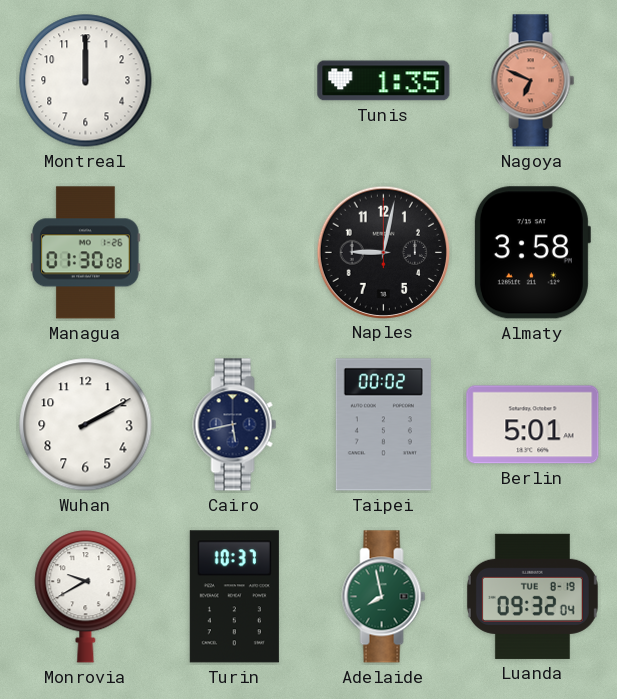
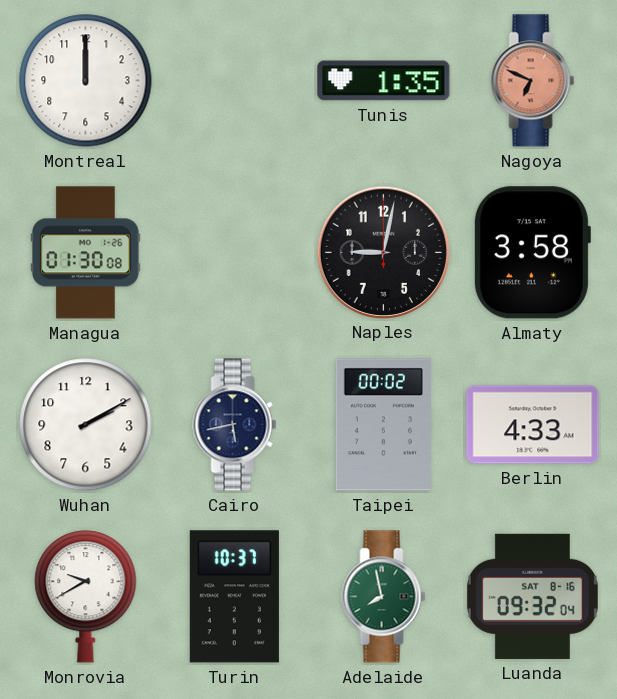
Berlin: 5:01 -> 4:33
Luanda date: TUE 8-19 -> SAT 8-16
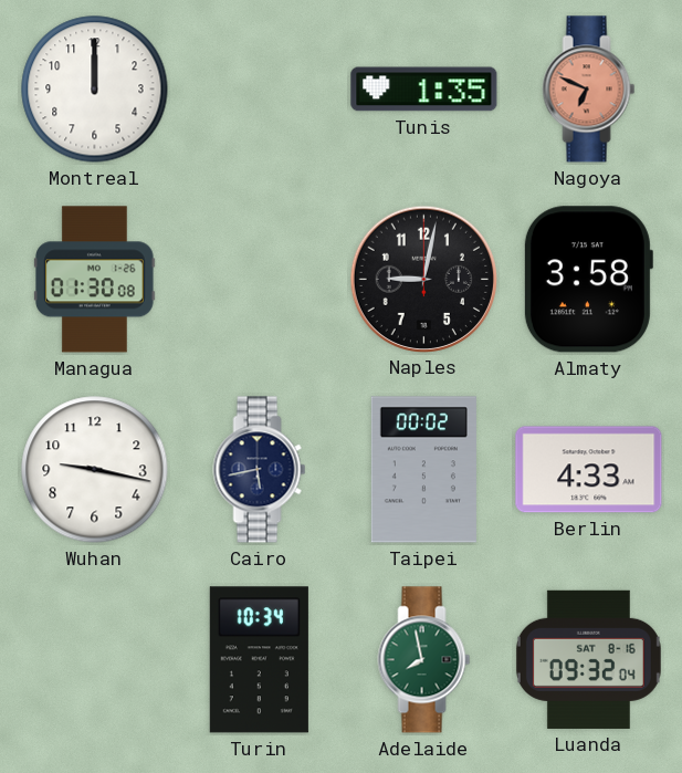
Wuhan: 2:10 -> 9:17
Monrovia: 9:40 -> none
Turin: 10:37 -> 10:34
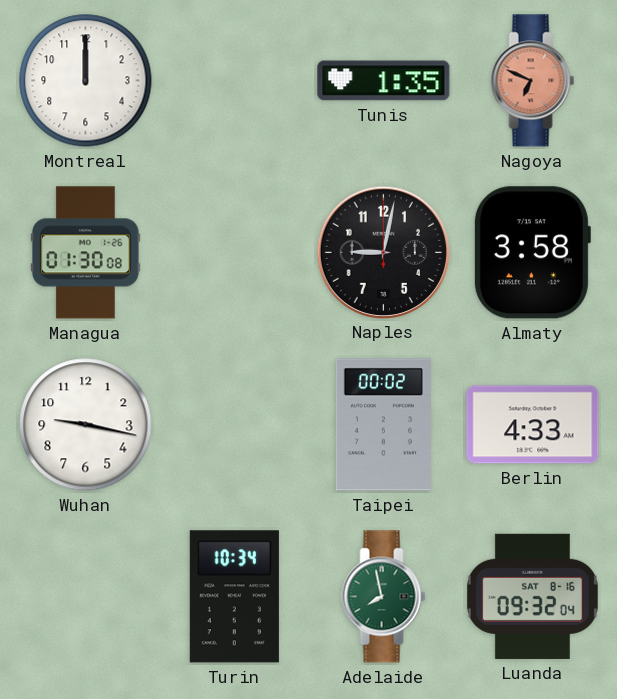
Cairo: 5:43 -> none
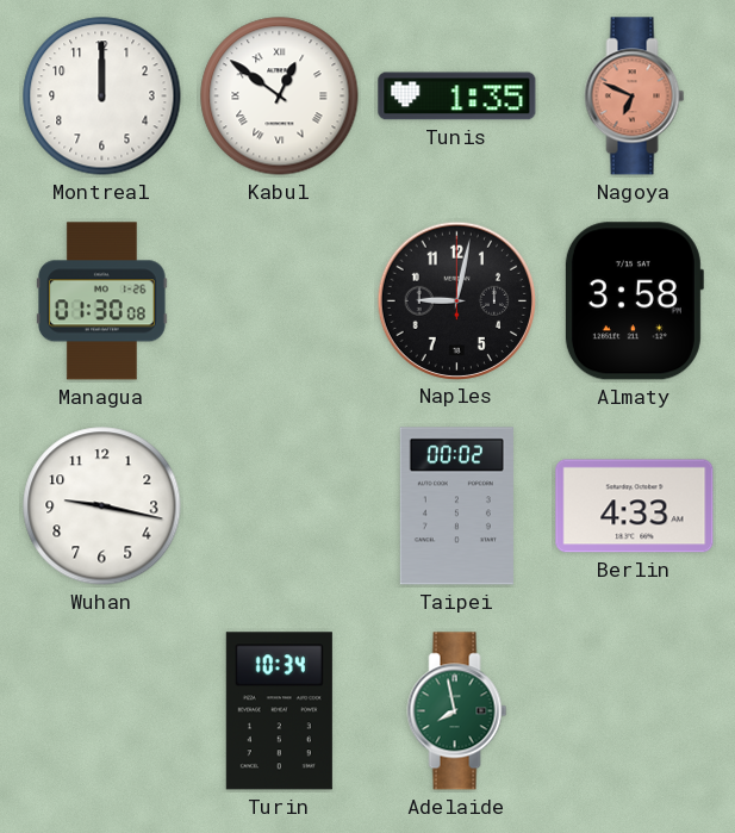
Kabul: none -> 12:51
Luanda: 09:32 -> none
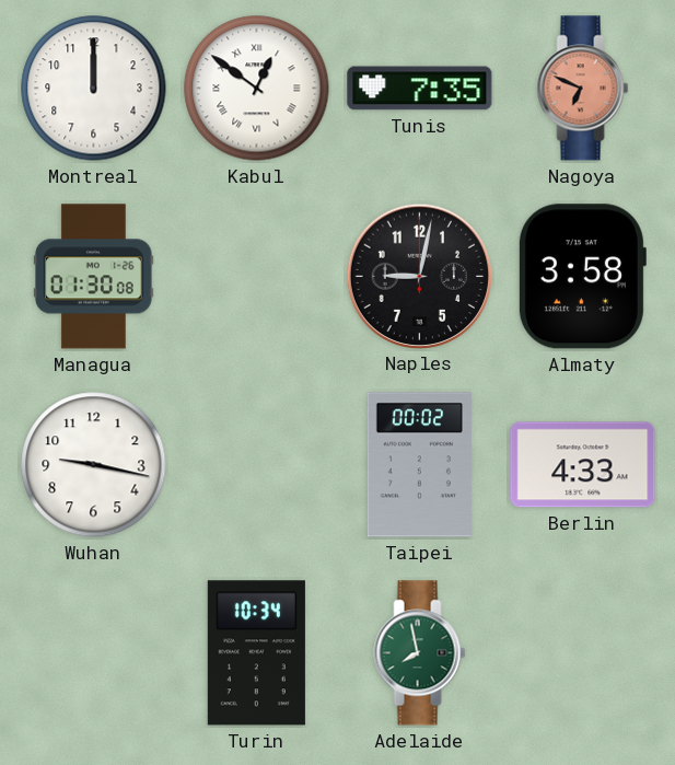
Tunis: 1:35 -> 7:35
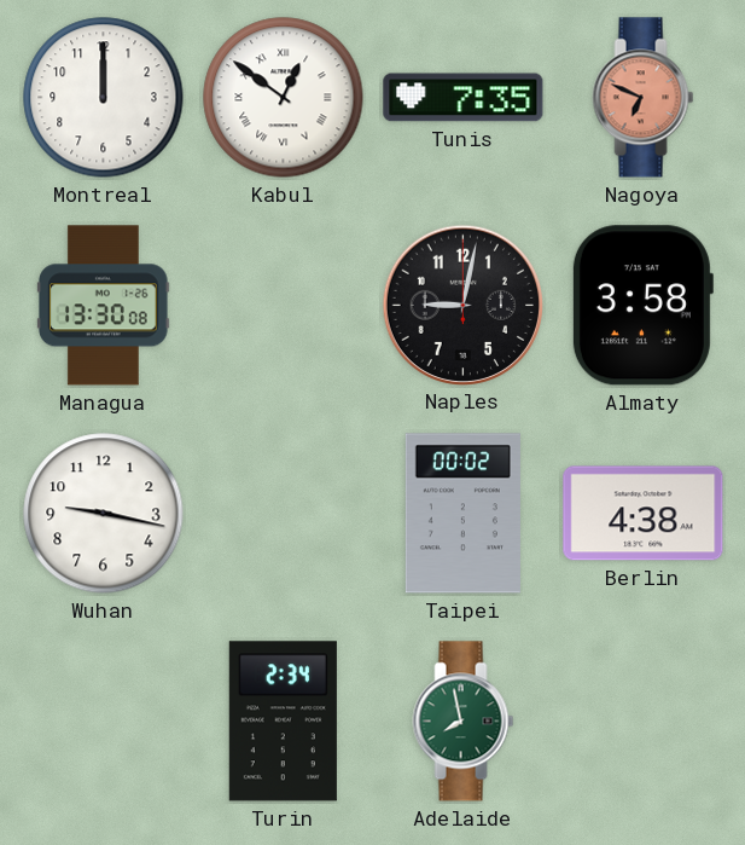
Managua: 01:30 -> 13:30
Berlin: 4:33 -> 4:38
Turin: 10:34 -> 2:34
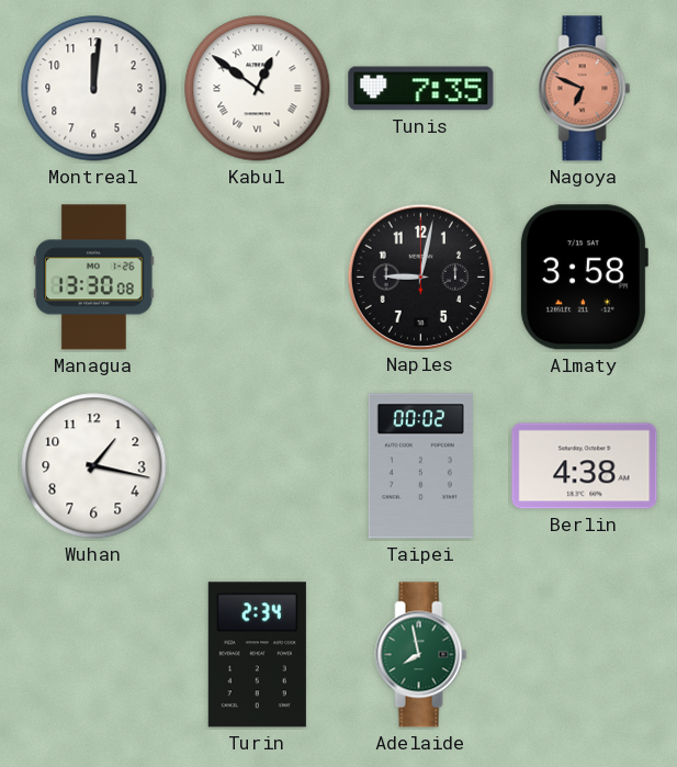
Montreal: 12:00 -> 12:01
Wuhan: 9:17 -> 1:17
